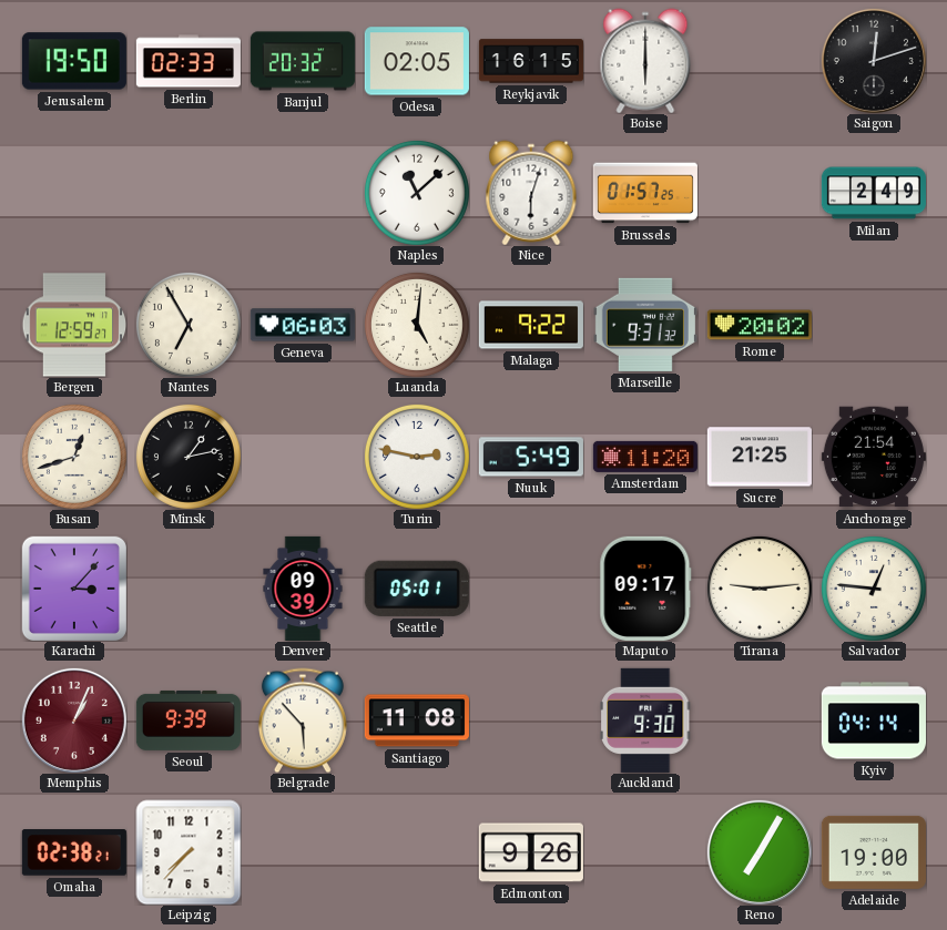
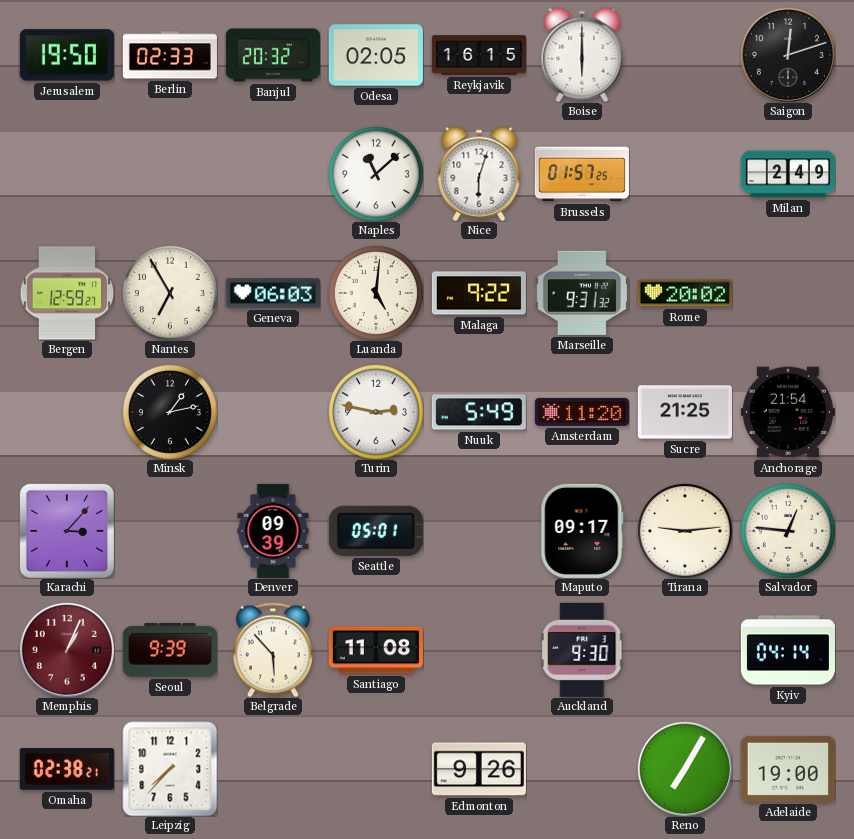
Busan: 12:42 -> none
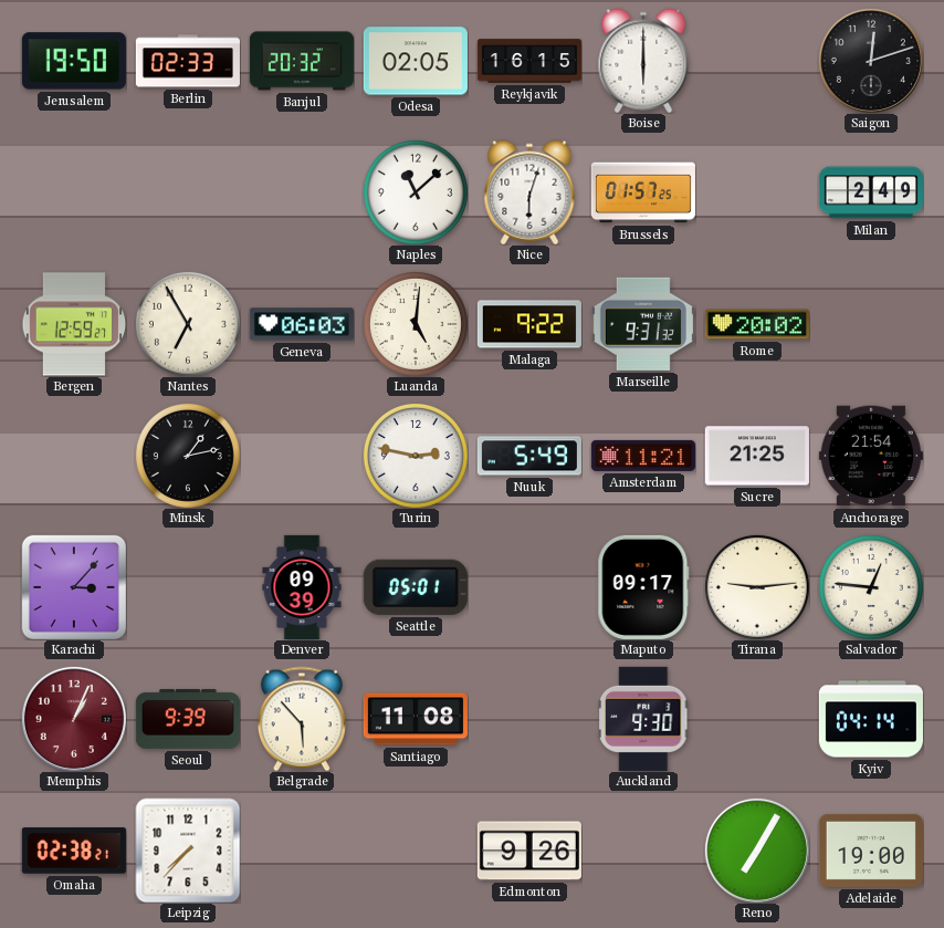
Amsterdam: 11:20 -> 11:21
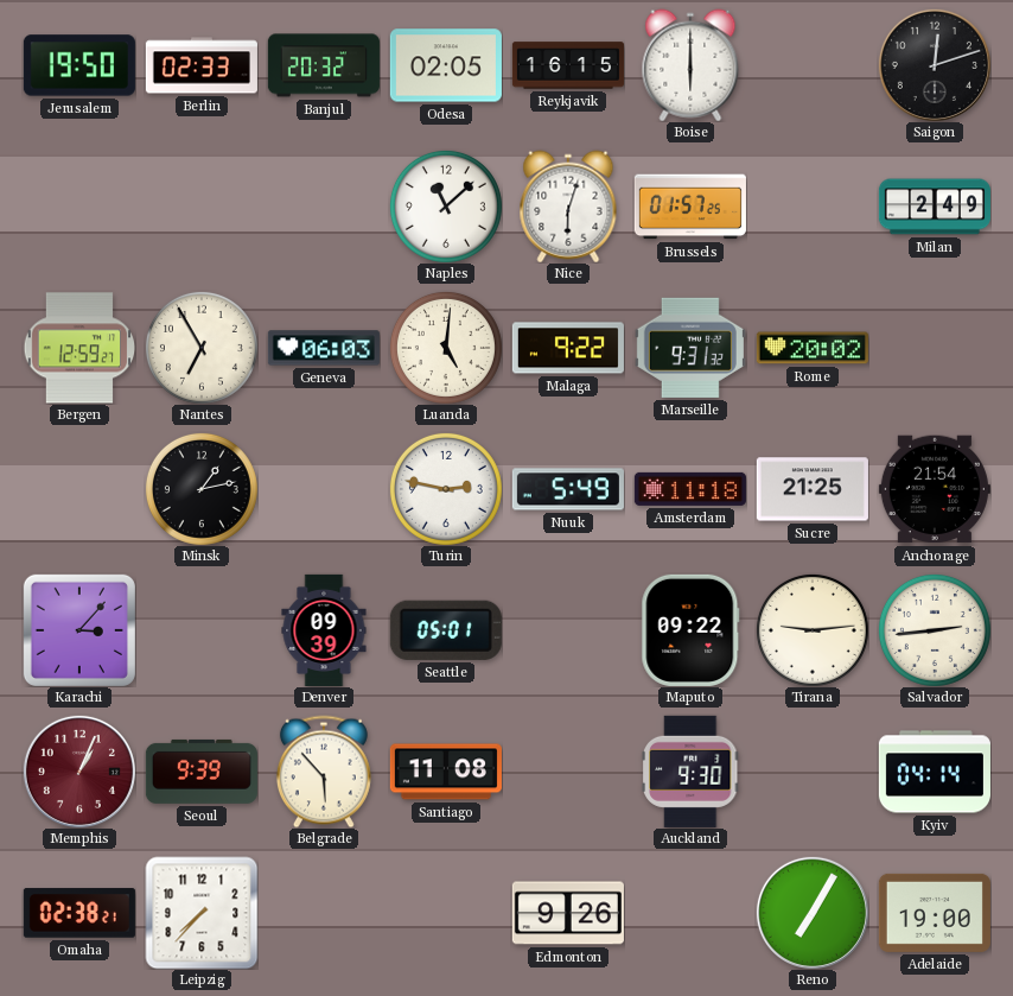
Amsterdam: 11:21 -> 11:18
Maputo: 09:17 -> 09:22
Salvador: 12:46 -> 2:44
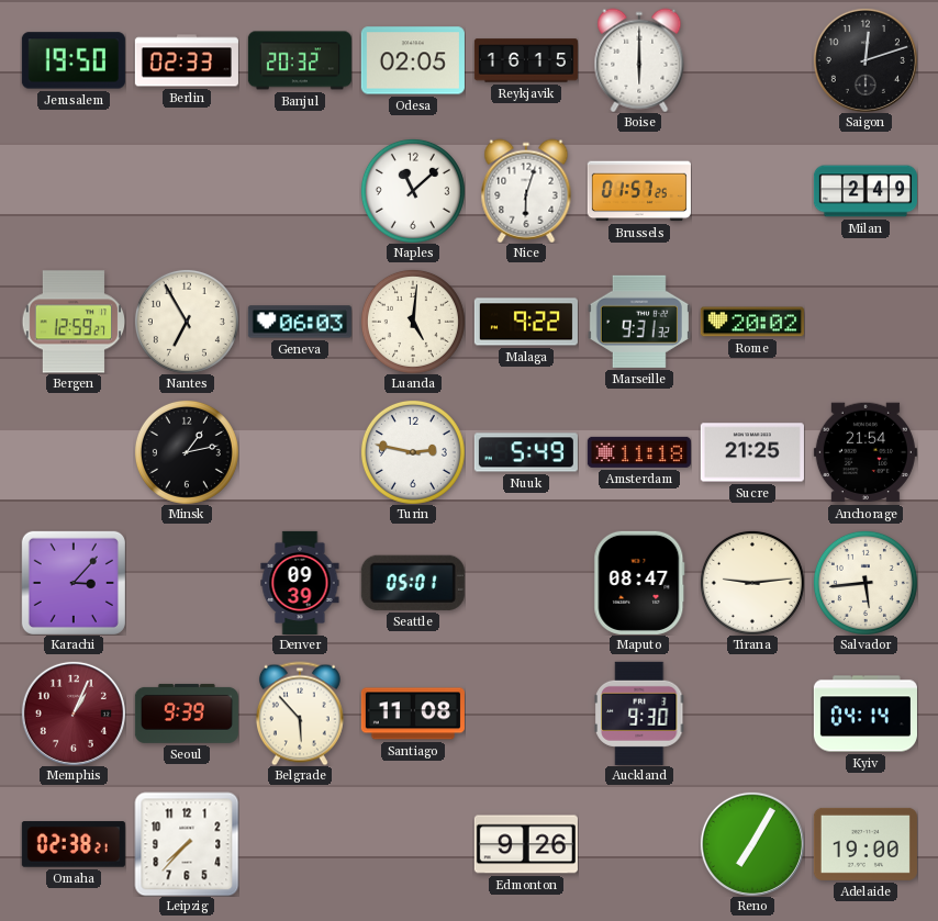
Maputo: 09:22 -> 08:47
Salvador: 2:44 -> 5:44
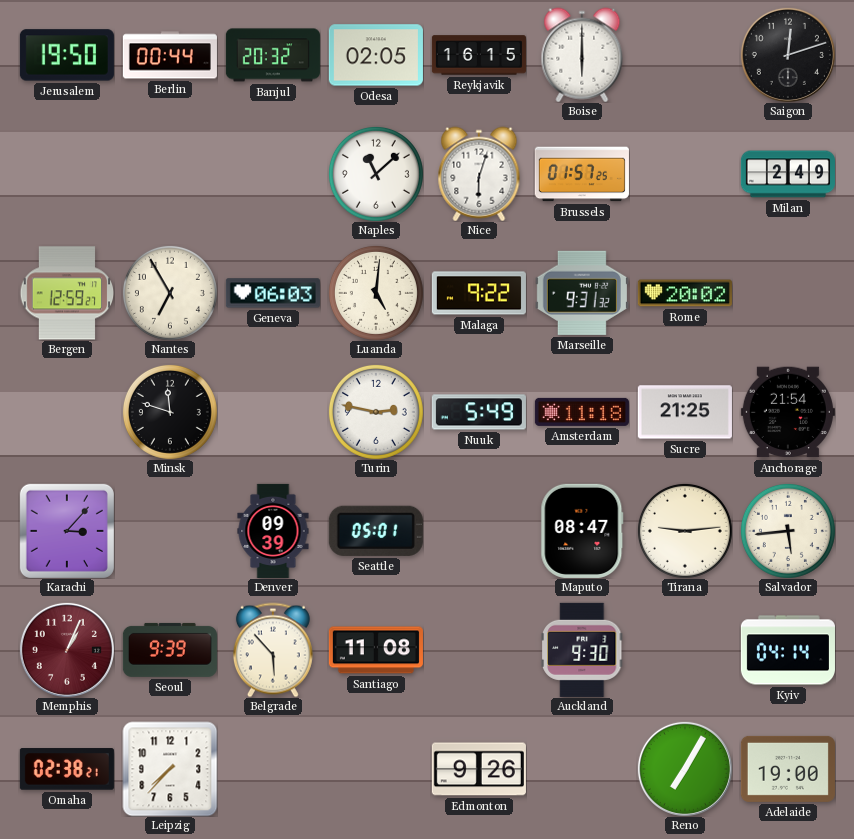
Berlin: 02:33 -> 00:44
Minsk: 1:13 -> 11:48
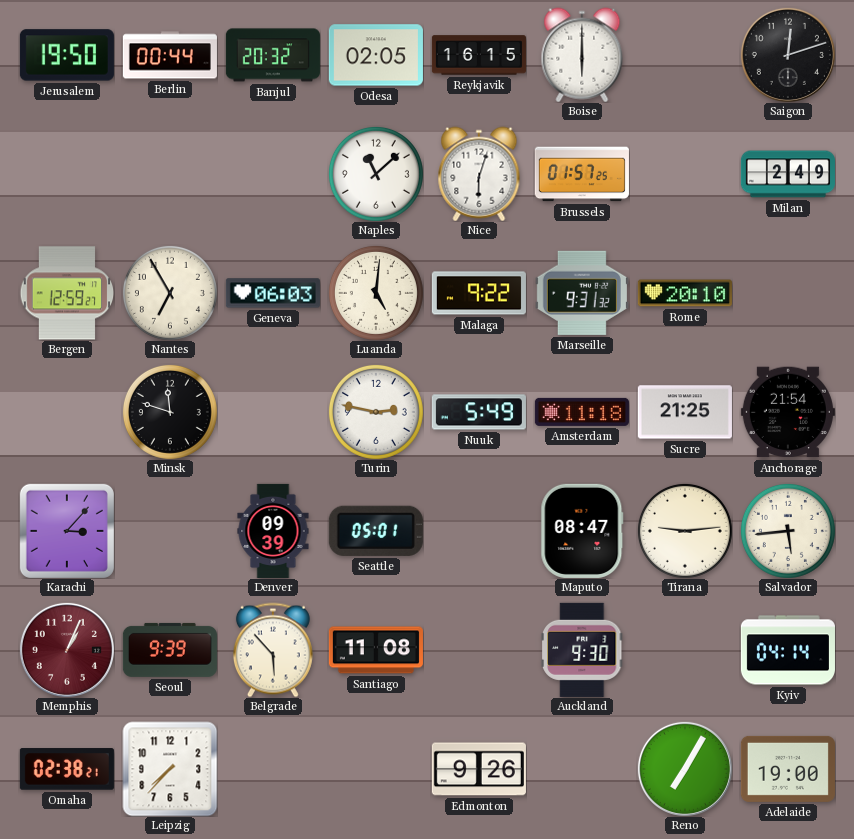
Rome: 20:02 -> 20:10
